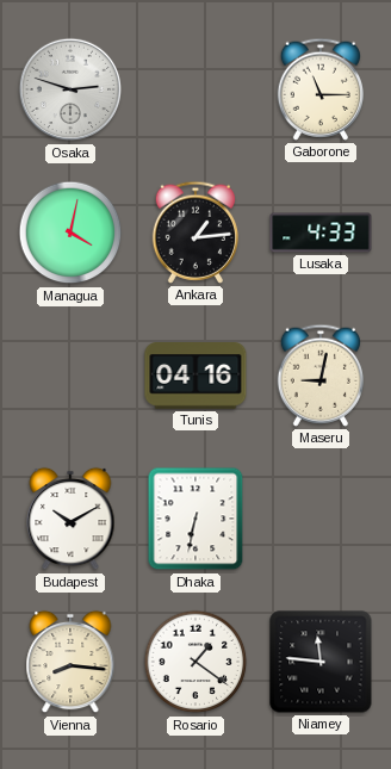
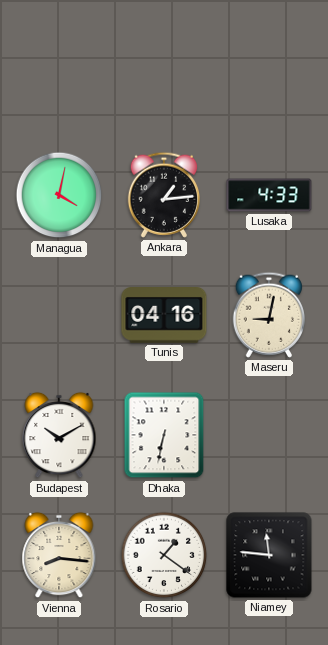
Osaka: 2:48 -> none
Gaborone: 11:15 -> none
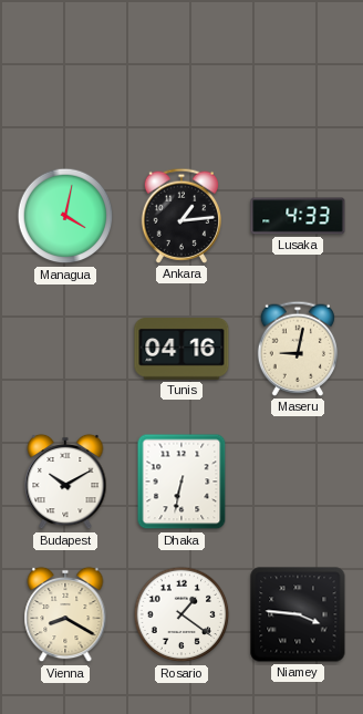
Vienna: 8:16 -> 8:20
Niamey: 11:46 -> 3:46
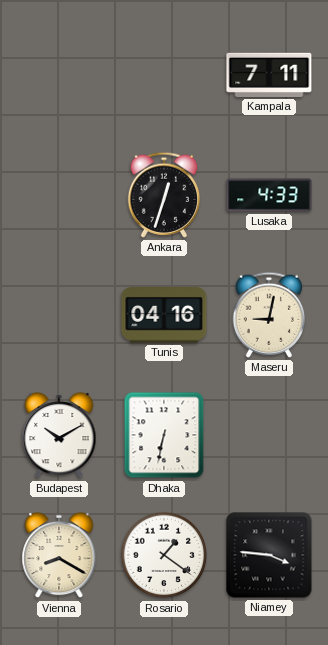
Kampala: none -> 7:11
Managua: 4:02 -> none
Ankara: 1:14 -> 12:33
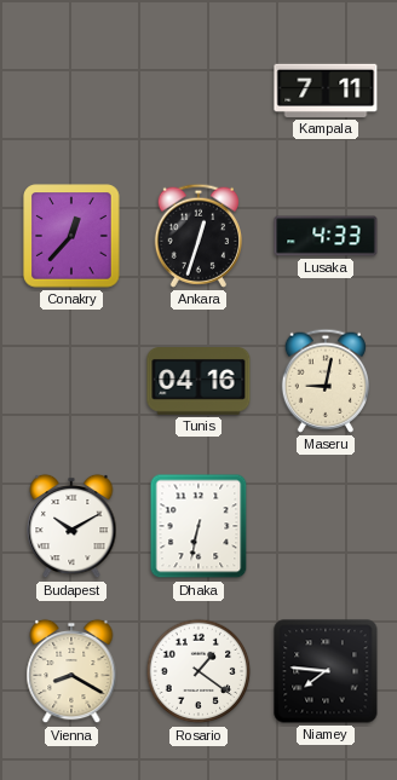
Conakry: none -> 12:37
Niamey: 3:46 -> 7:46
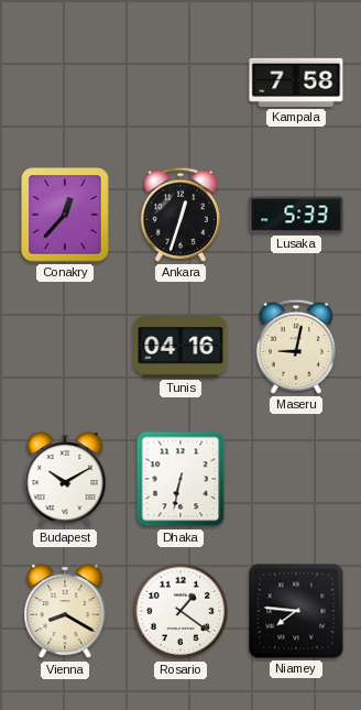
Kampala: 7:11 -> 7:58
Lusaka: 4:33 -> 5:33
